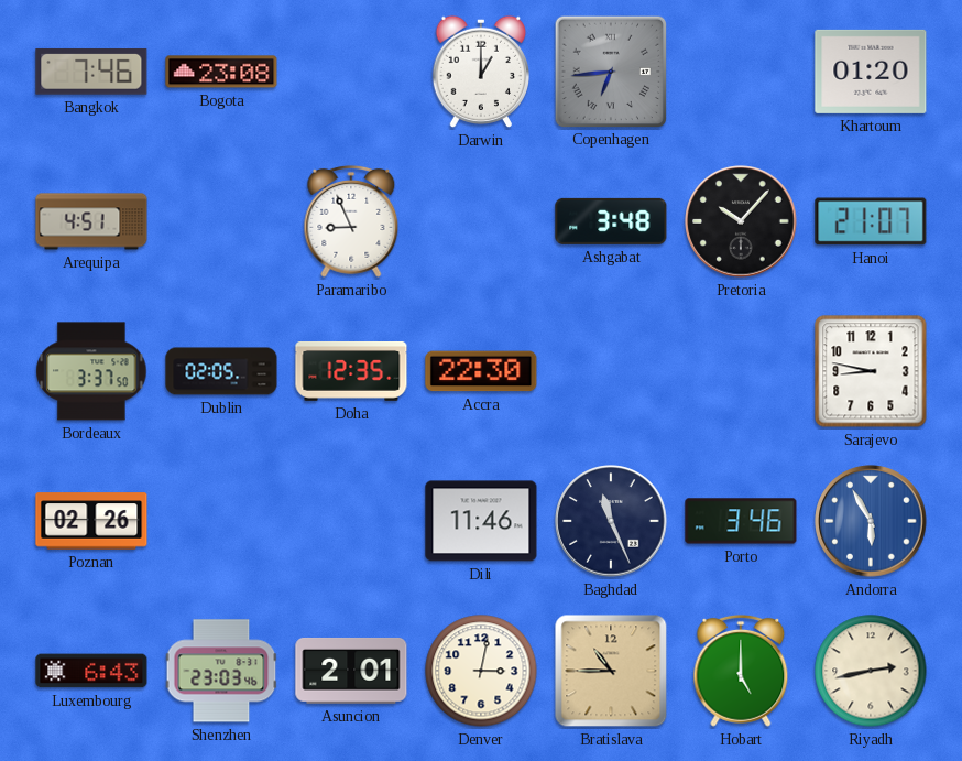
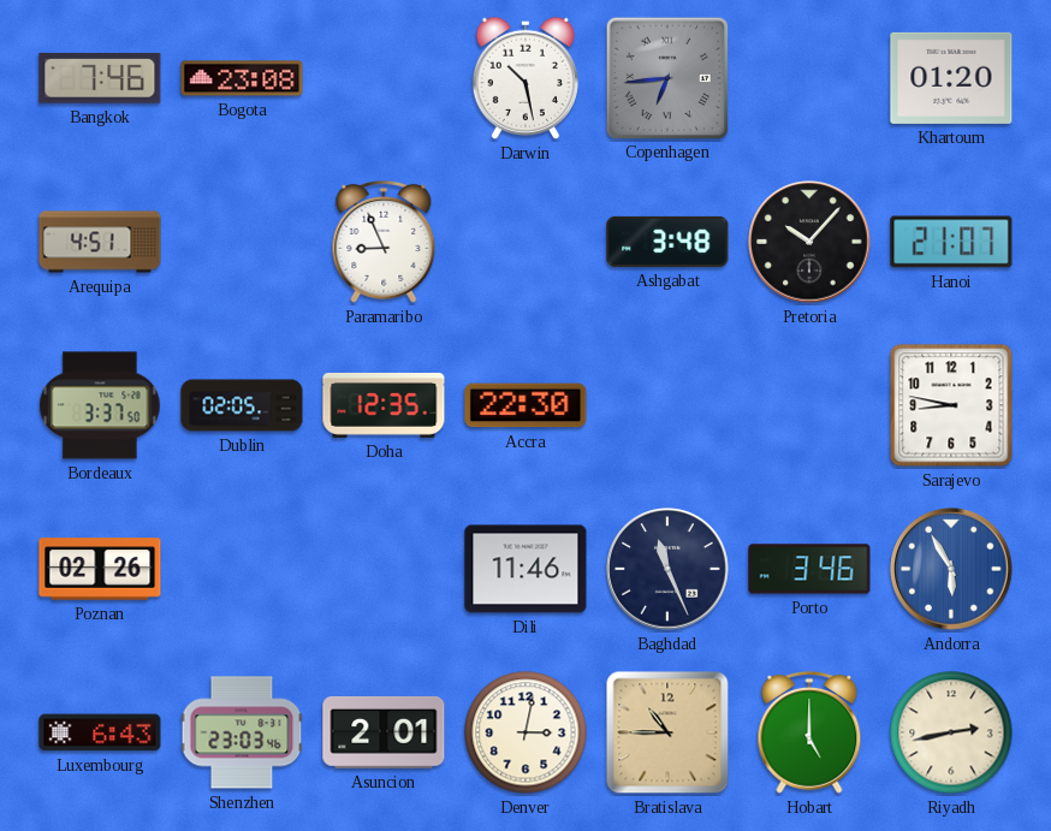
Darwin: 1:00 -> 10:28
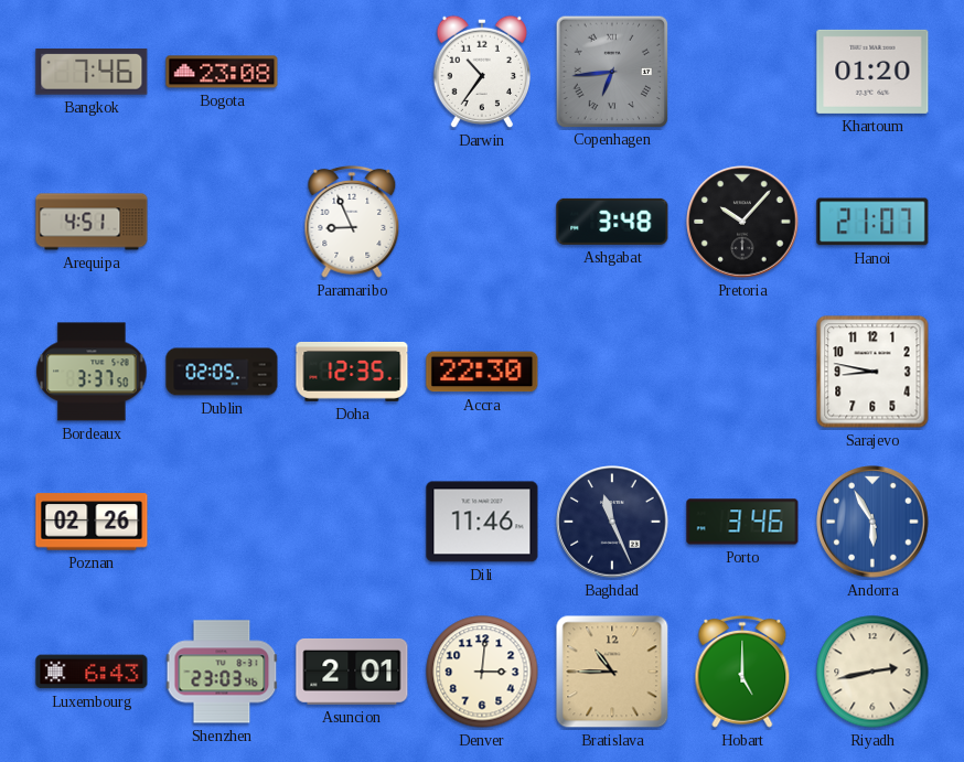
Darwin: 10:28 -> 10:36
Denver: 3:02 -> 3:01
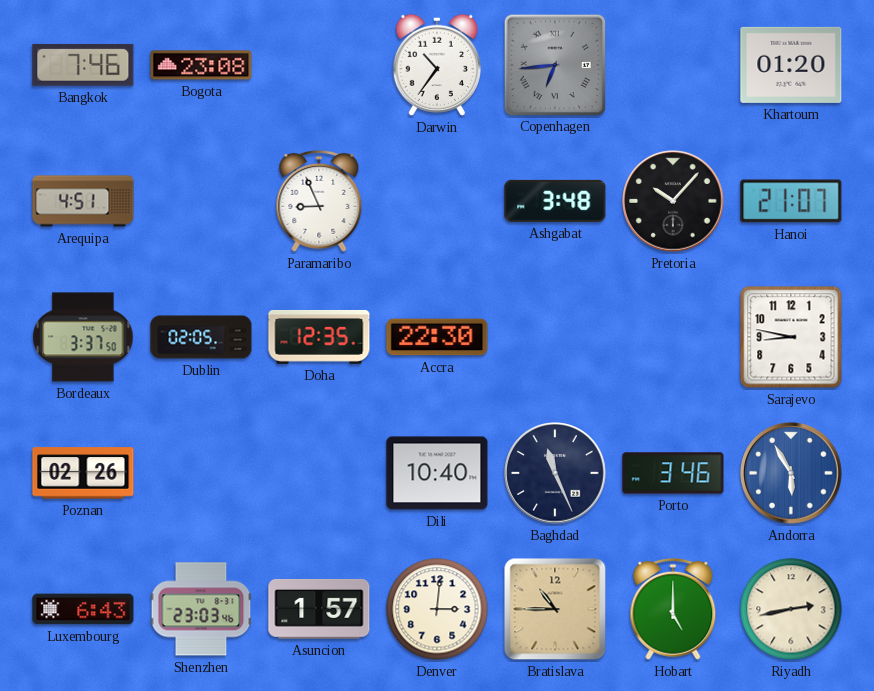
Dili: 11:46 -> 10:40
Asuncion: 2:01 -> 1:57
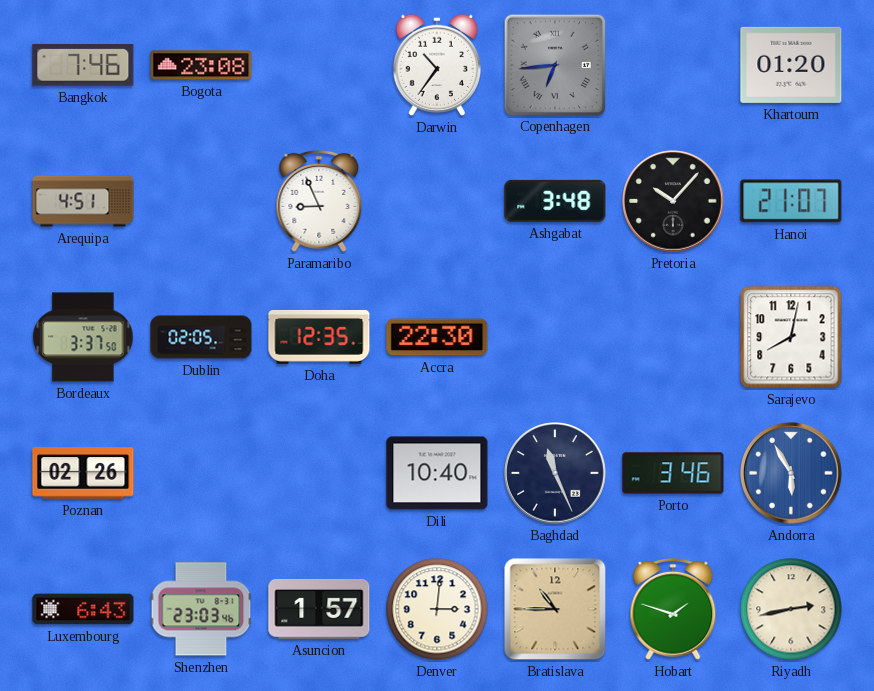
Sarajevo: 8:47 -> 8:02
Hobart: 5:00 -> 1:48
